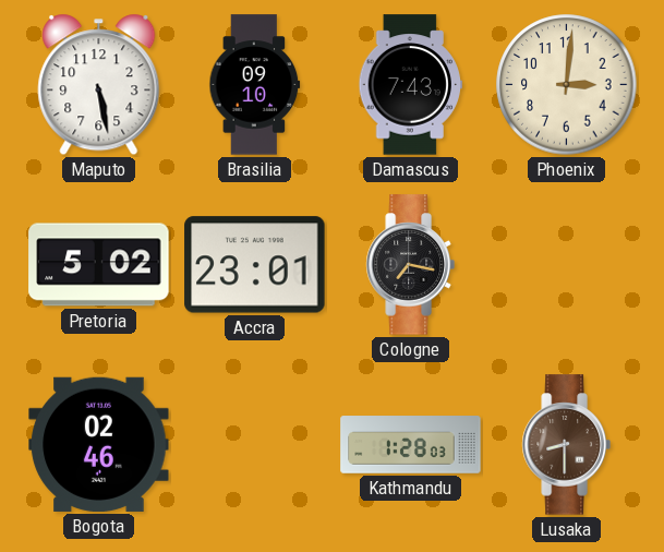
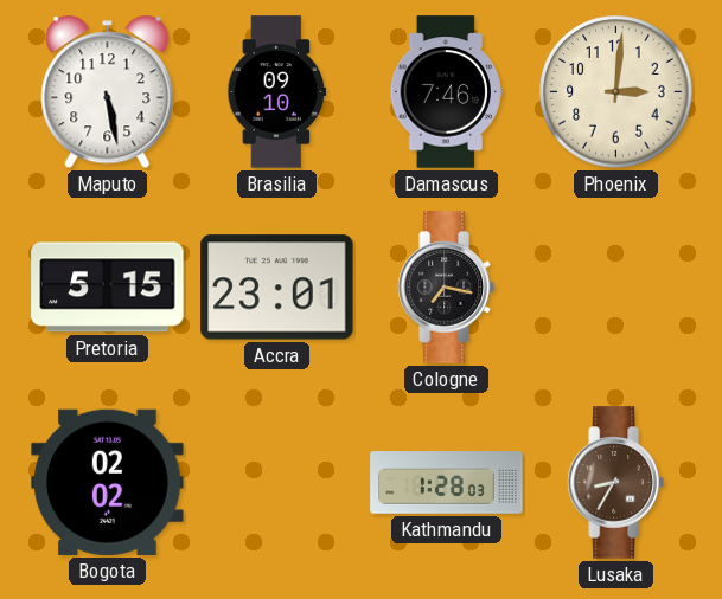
Damascus: 7:43 -> 7:46
Pretoria: 5:02 -> 5:15
Bogota: 02:46 -> 02:02
Lusaka: 8:30 -> 8:35
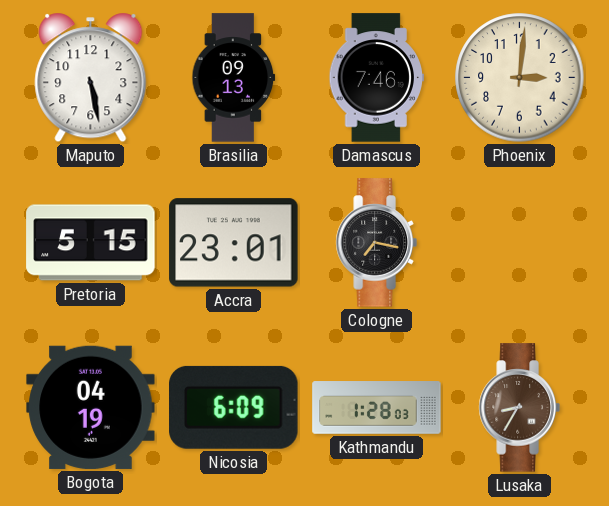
Brasilia: 09:10 -> 09:13
Bogota: 02:02 -> 04:19
Nicosia: none -> 6:09
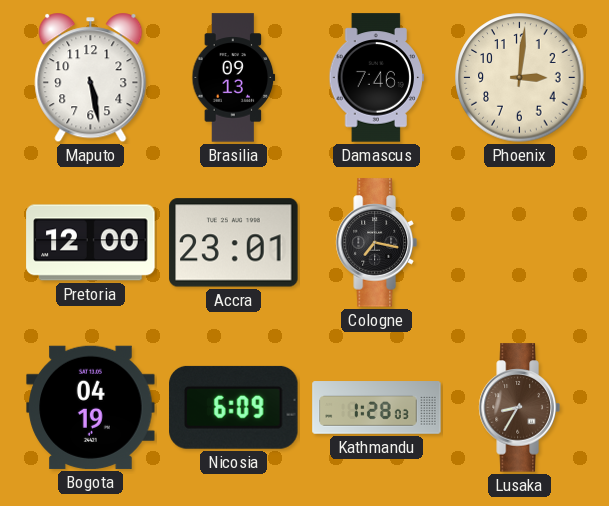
Pretoria: 5:15 -> 12:00
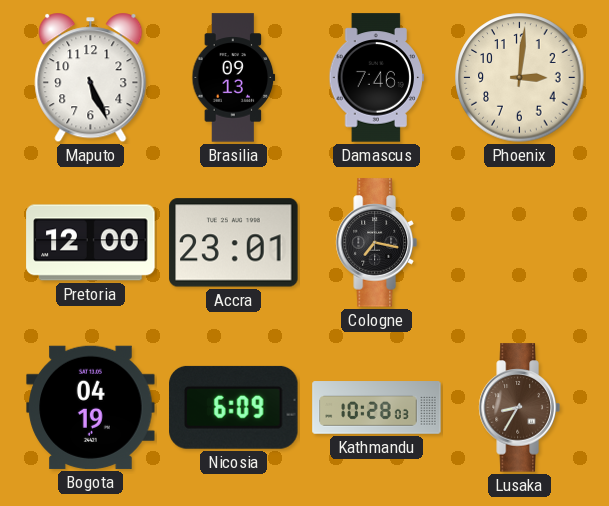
Maputo: 5:28 -> 5:26
Kathmandu: 1:28 -> 10:28
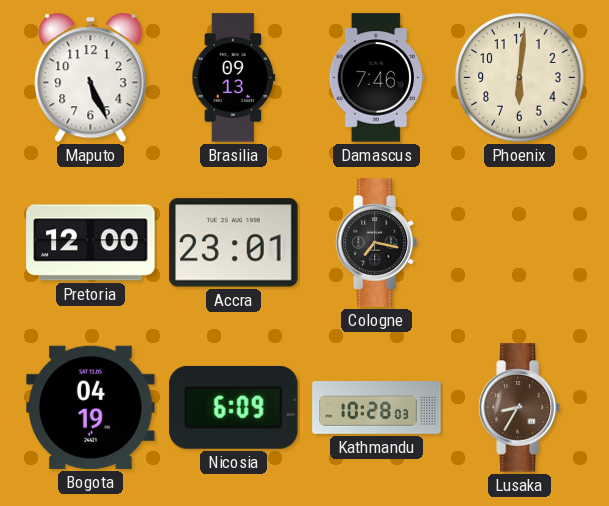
Phoenix: 3:01 -> 6:01
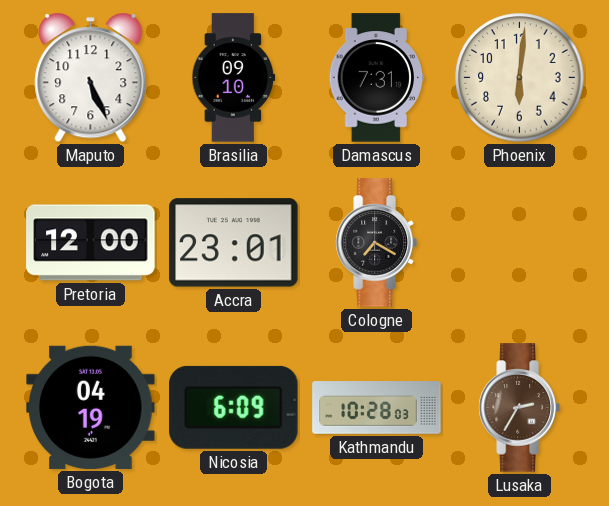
Brasilia: 09:13 -> 09:10
Damascus: 7:46 -> 7:31
Cologne: 7:17 -> 7:20
Lusaka: 8:35 -> 2:35
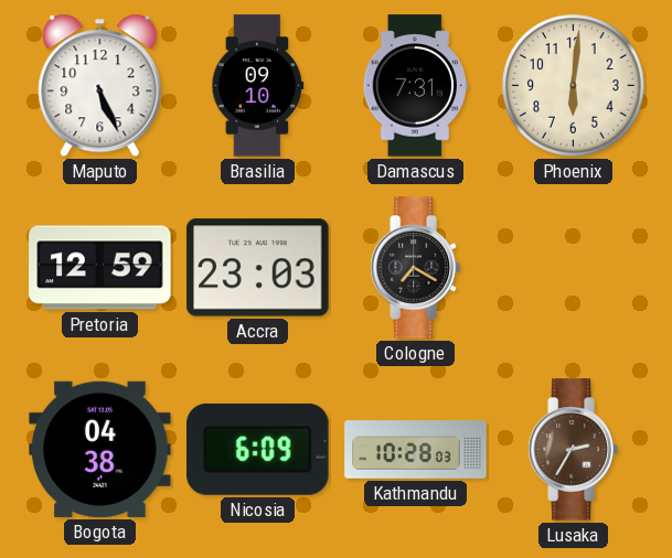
Pretoria: 12:00 -> 12:59
Accra: 23:01 -> 23:03
Bogota: 04:19 -> 04:38
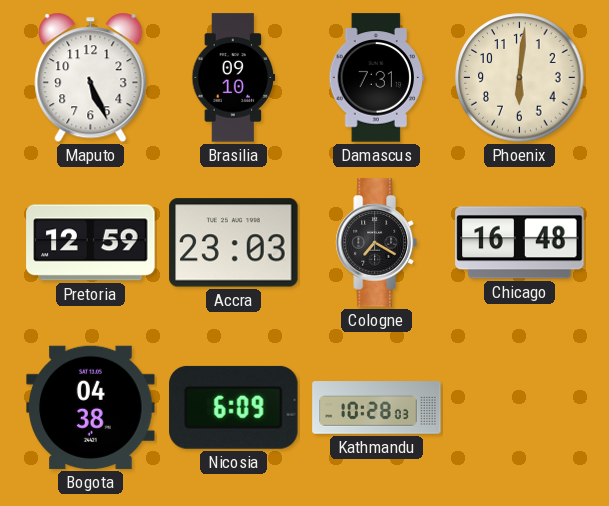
Chicago: none -> 16:48
Lusaka: 2:35 -> none
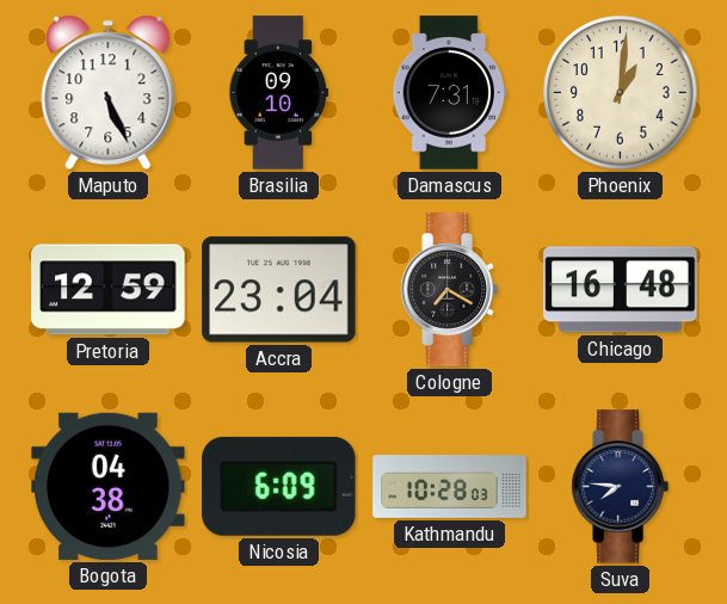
Phoenix: 6:01 -> 1:01
Accra: 23:03 -> 23:04
Suva: none -> 7:46
